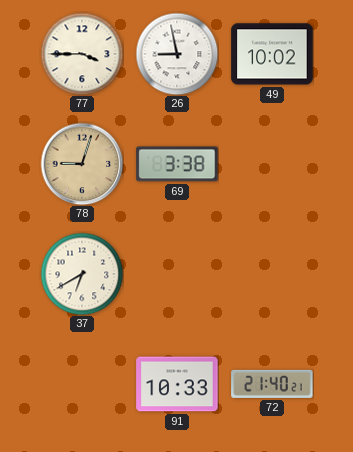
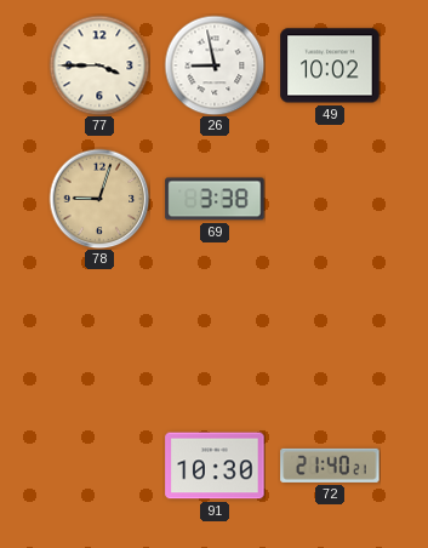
37: 6:40 -> none
91: 10:33 -> 10:30
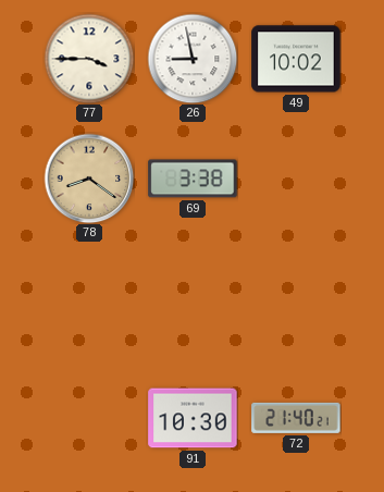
78: 9:03 -> 8:21
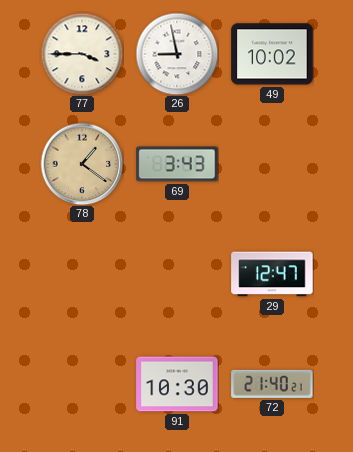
78: 8:21 -> 1:21
69: 3:38 -> 3:43
29: none -> 12:47
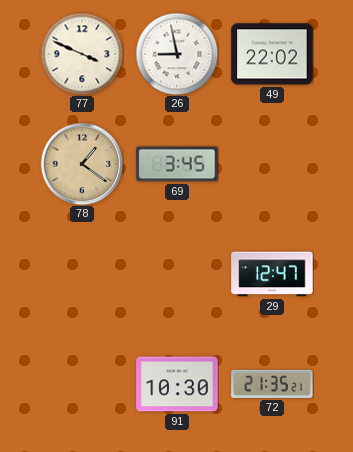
77: 3:45 -> 3:49
49: 10:02 -> 22:02
69: 3:43 -> 3:45
72: 21:40 -> 21:35
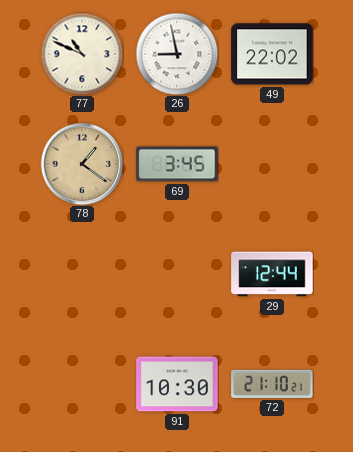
77: 3:49 -> 10:49
29: 12:47 -> 12:44
72: 21:35 -> 21:10
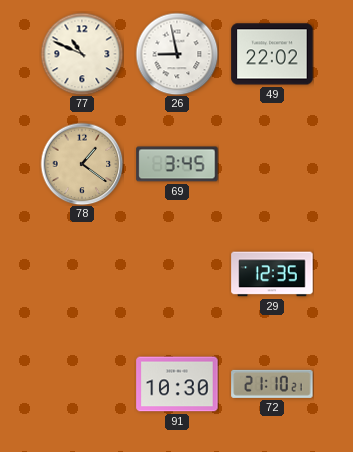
29: 12:44 -> 12:35
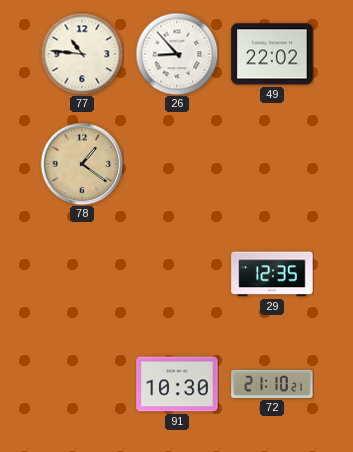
77: 10:49 -> 10:46
26: 8:58 -> 8:53
69: 3:45 -> none
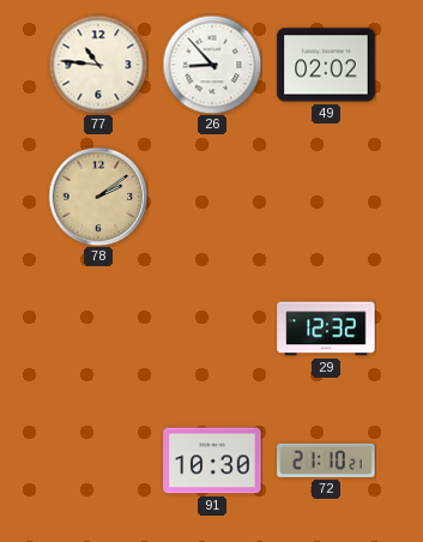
49: 22:02 -> 02:02
78: 1:21 -> 2:09
29: 12:35 -> 12:32
